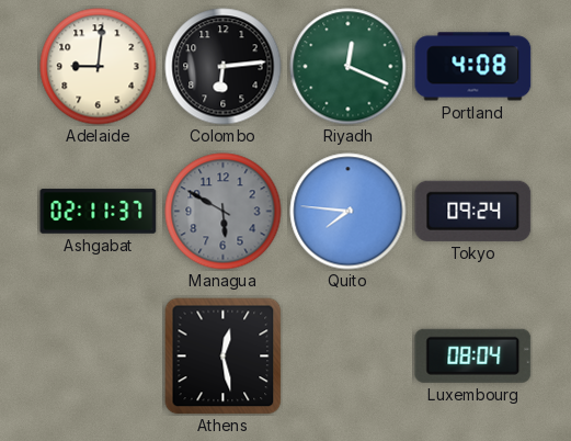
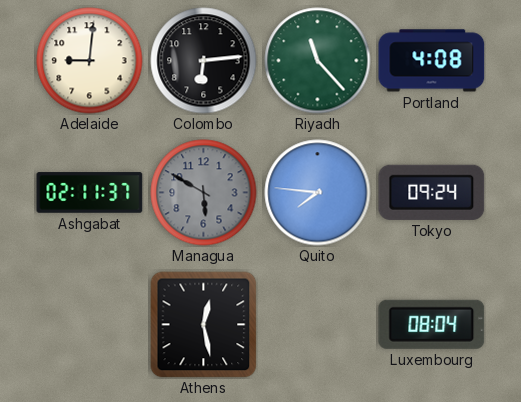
Riyadh: 12:19 -> 11:23
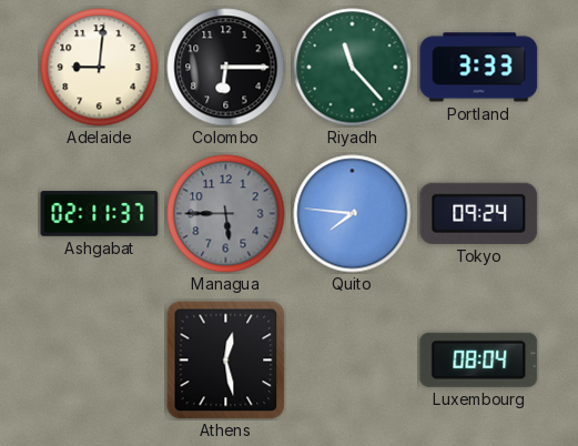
Colombo: 6:14 -> 6:15
Portland: 4:08 -> 3:33
Managua: 5:50 -> 5:45
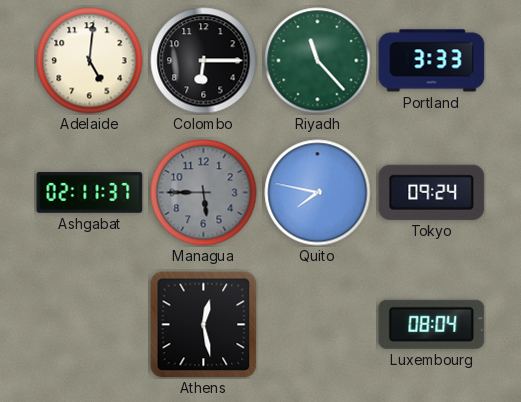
Adelaide: 9:01 -> 5:01
Quito: 7:46 -> 7:47
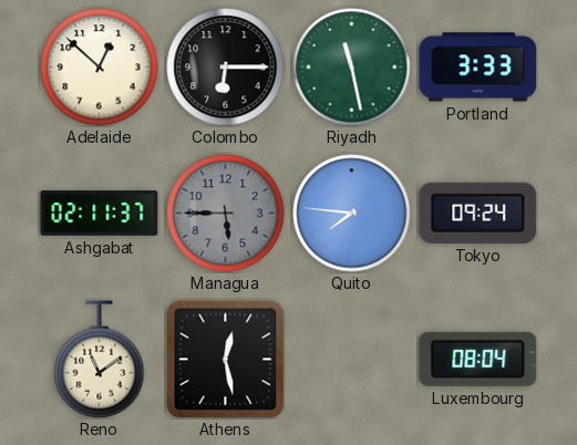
Adelaide: 5:01 -> 12:52
Riyadh: 11:23 -> 11:28
Quito: 7:47 -> 7:46
Reno: none -> 11:09
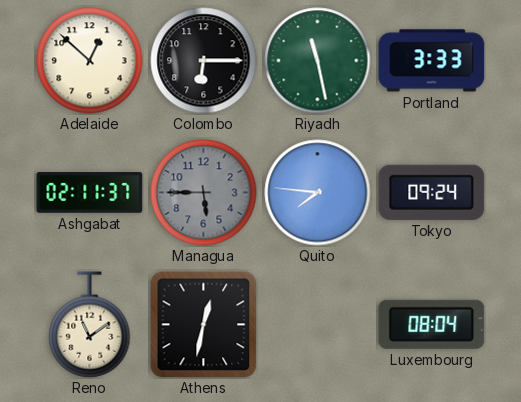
Athens: 12:28 -> 12:32
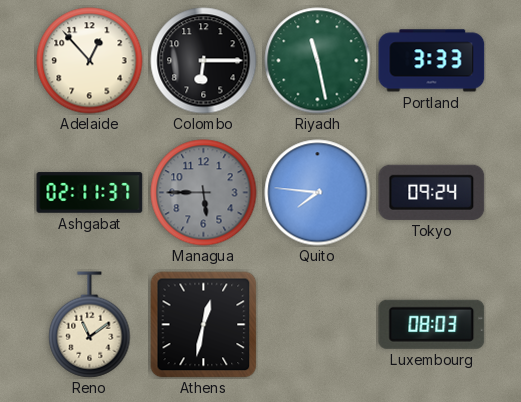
Adelaide: 12:52 -> 12:53
Luxembourg: 08:04 -> 08:03
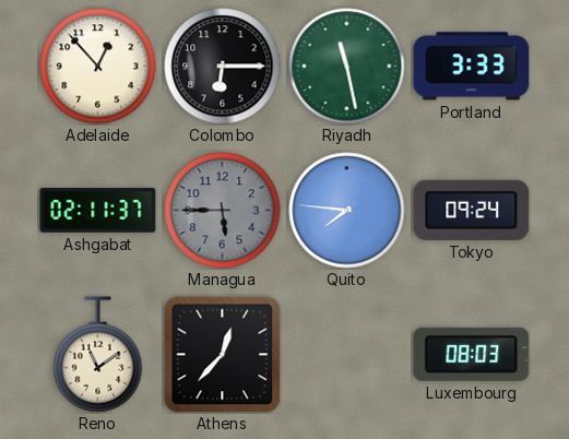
Athens: 12:32 -> 12:37
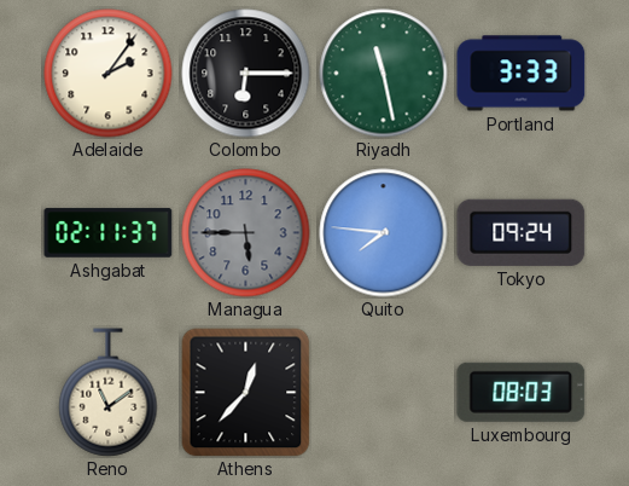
Adelaide: 12:53 -> 2:06
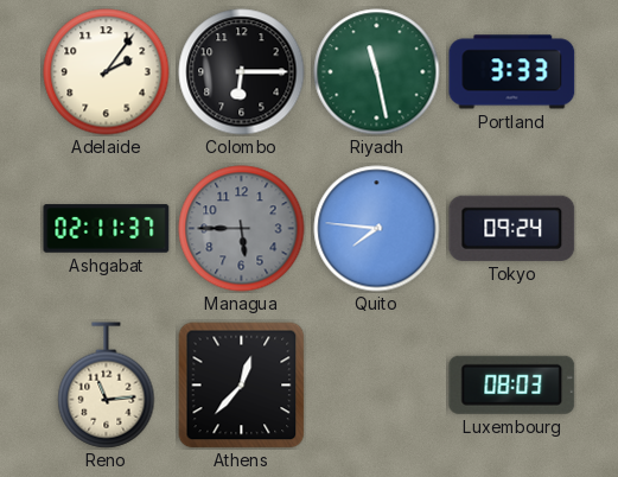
Reno: 11:09 -> 11:14
